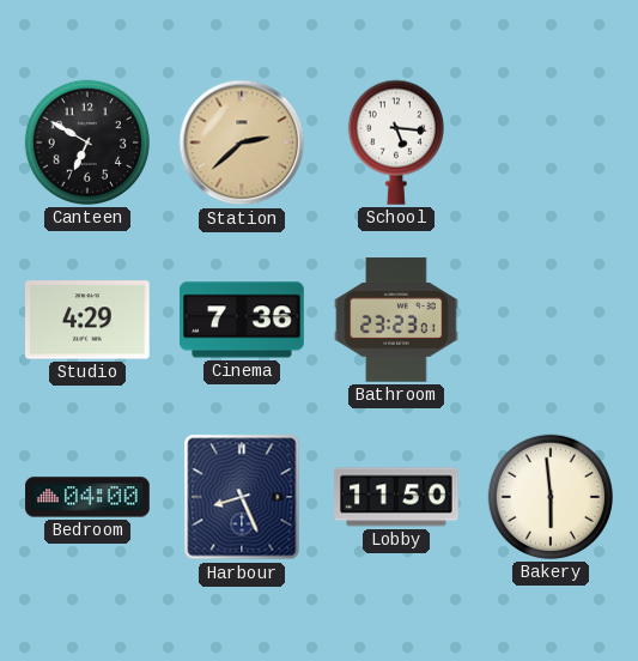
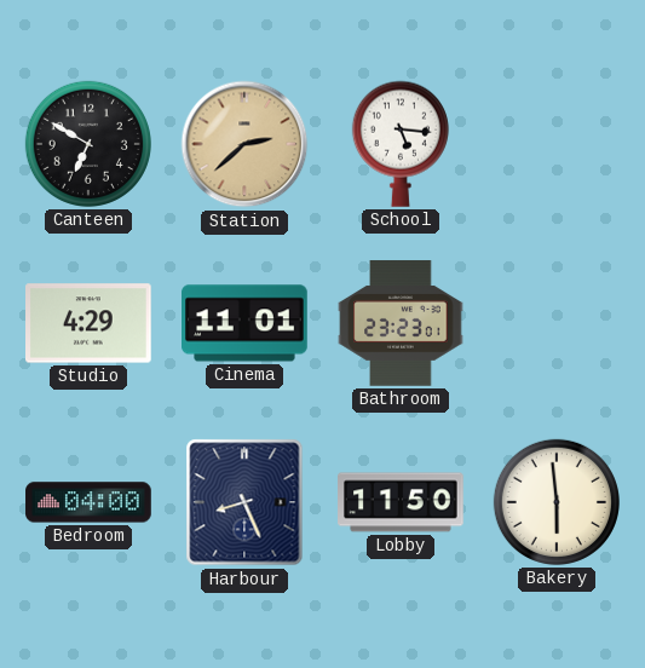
Cinema: 7:36 -> 11:01
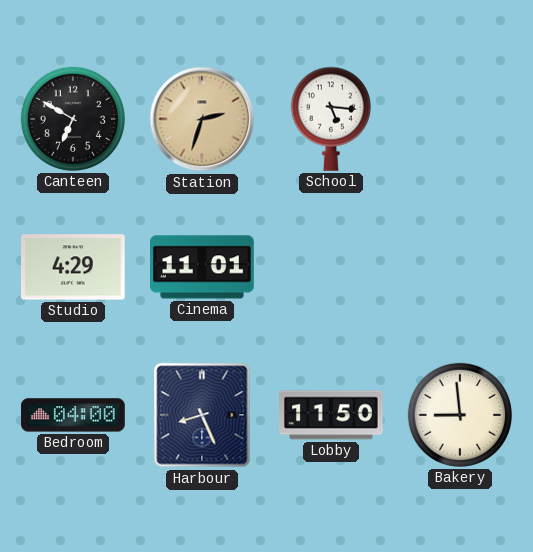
Station: 2:38 -> 2:33
Bathroom: 23:23 -> none
Bakery: 5:59 -> 8:59
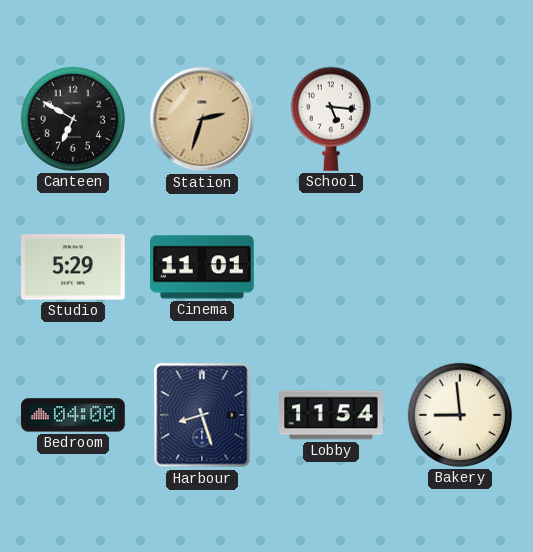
Studio: 4:29 -> 5:29
Harbour: 8:26 -> 8:27
Lobby: 11:50 -> 11:54
